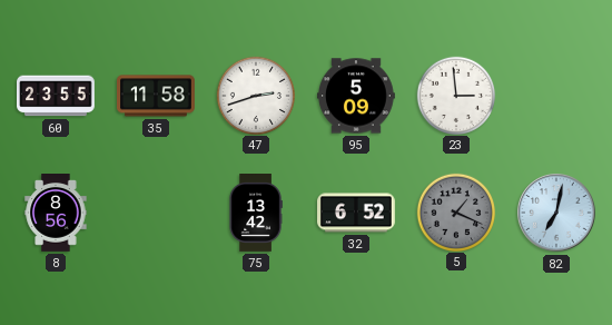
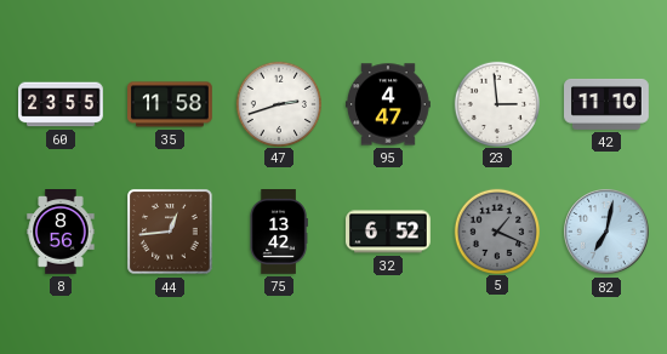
95: 5:09 -> 4:47
42: none -> 11:10
44: none -> 12:44
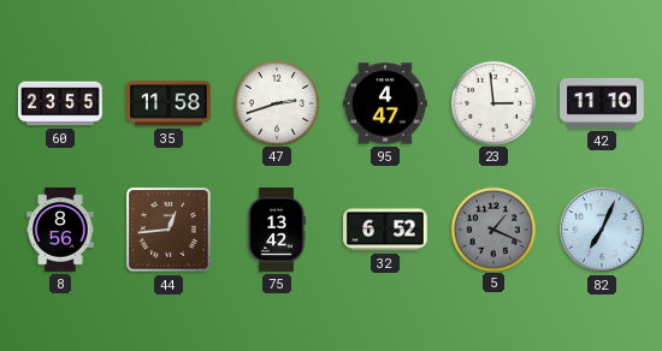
82: 7:02 -> 7:04
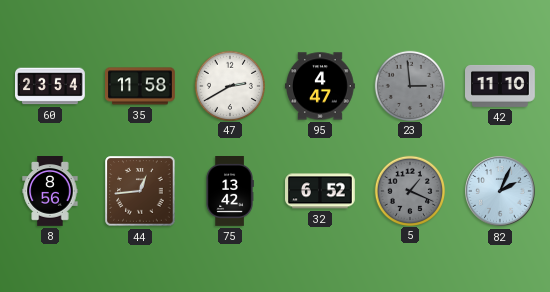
60: 23:55 -> 23:54
47: 2:42 -> 2:40
23 dial: white -> grey
82: 7:04 -> 2:04
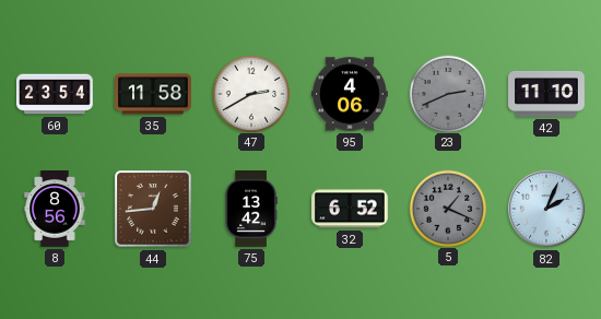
95: 4:47 -> 4:06
23: 2:59 -> 2:41
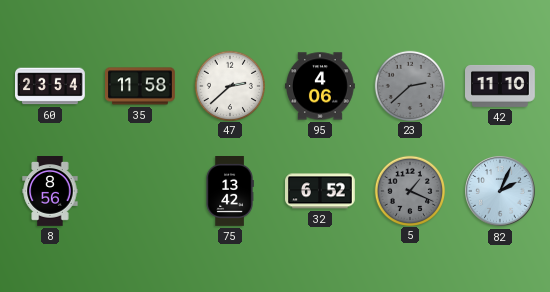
47: 2:40 -> 2:38
23: 2:41 -> 2:38
44: 12:44 -> none
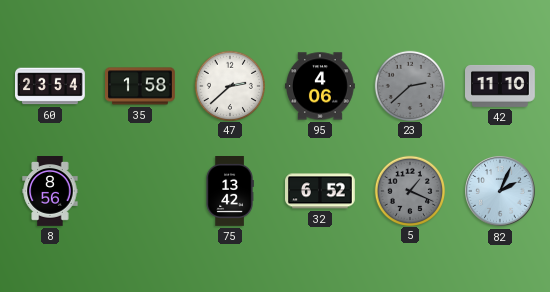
35: 11:58 -> 1:58
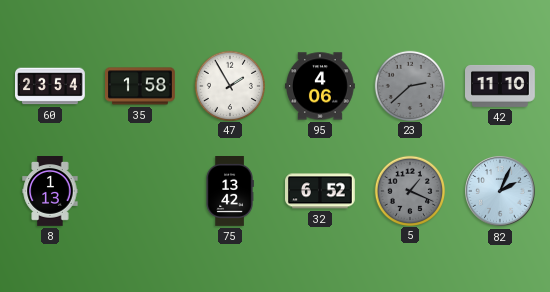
47: 2:38 -> 1:55
8: 8:56 -> 1:13
